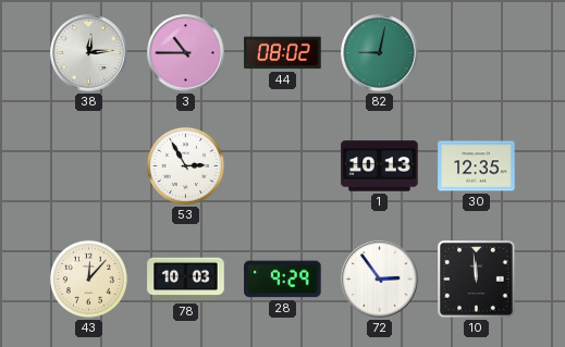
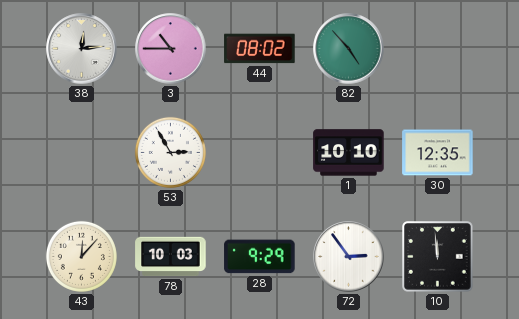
82: 9:02 -> 4:53
1: 10:13 -> 10:10
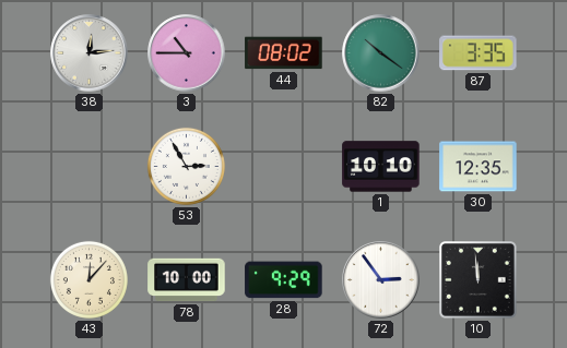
82: 4:53 -> 10:21
87: none -> 3:35
78: 10:03 -> 10:00
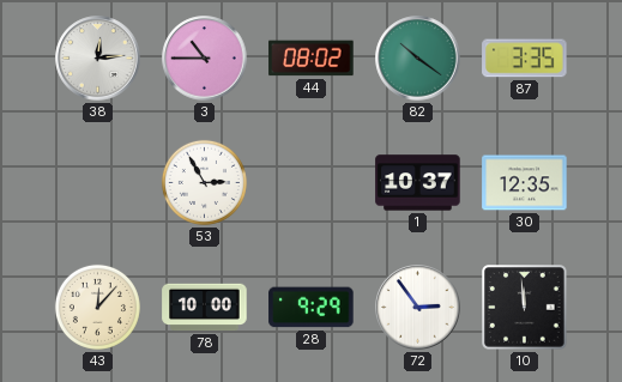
1: 10:10 -> 10:37
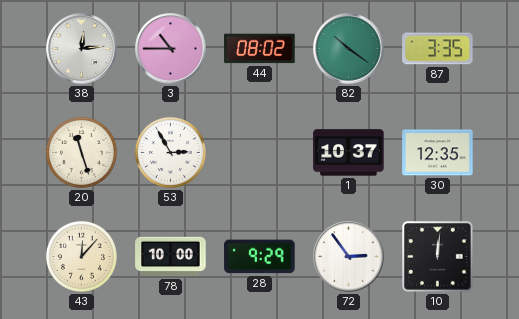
20: none -> 11:27
10: 11:59 -> 12:01
